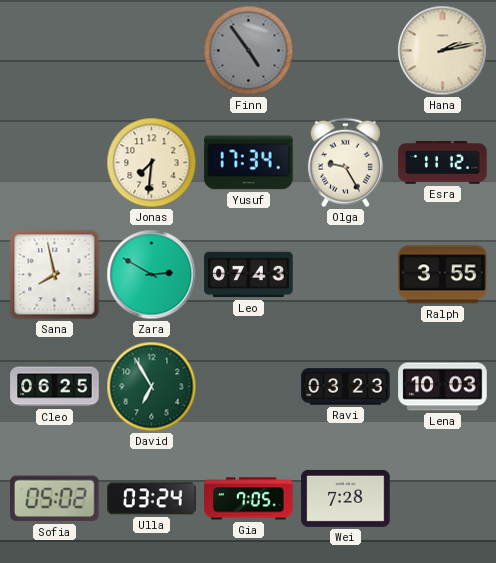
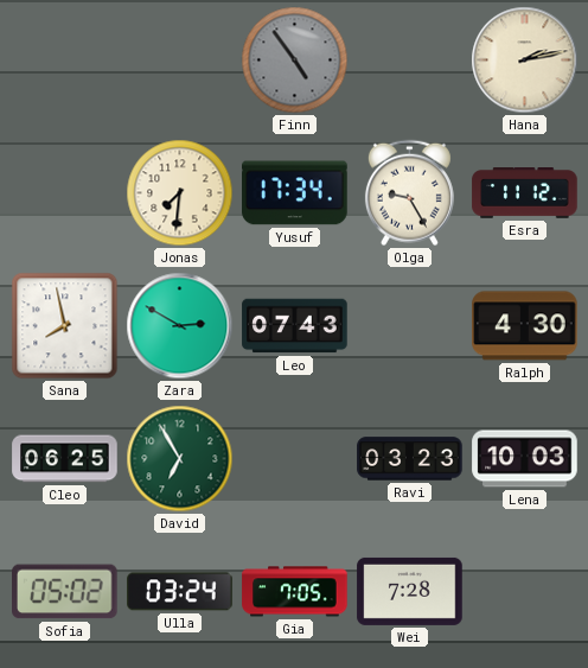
Ralph: 3:55 -> 4:30
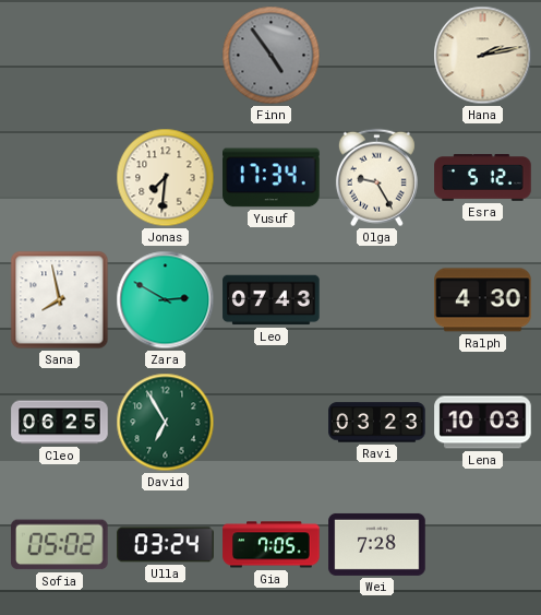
Esra: 11:12 -> 5:12
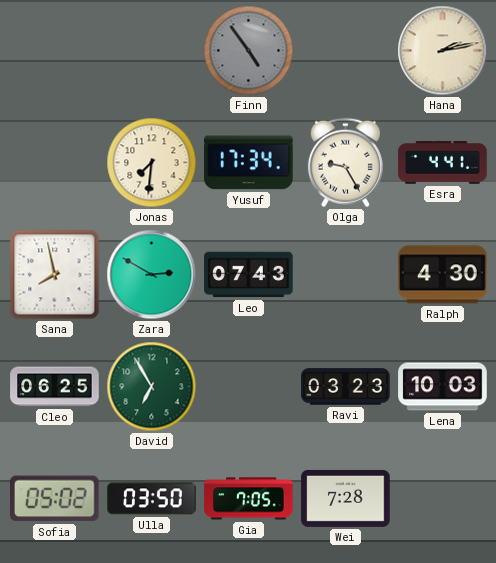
Esra: 5:12 -> 4:41
Ulla: 03:24 -> 03:50
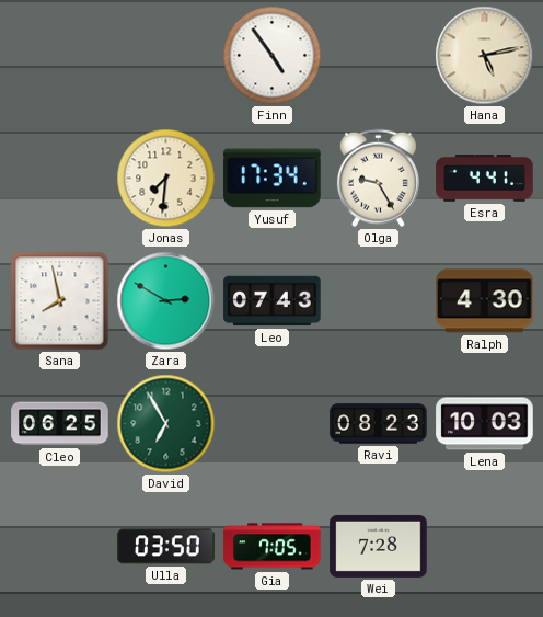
Finn dial: grey -> white
Hana: 2:13 -> 5:13
Ravi: 03:23 -> 08:23
Sofia: 05:02 -> none
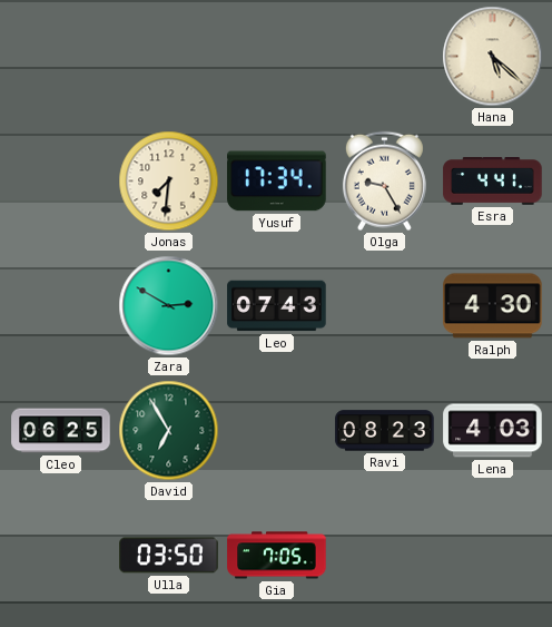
Finn: 4:54 -> none
Hana: 5:13 -> 5:22
Sana: 7:58 -> none
Lena: 10:03 -> 4:03
Wei: 7:28 -> none
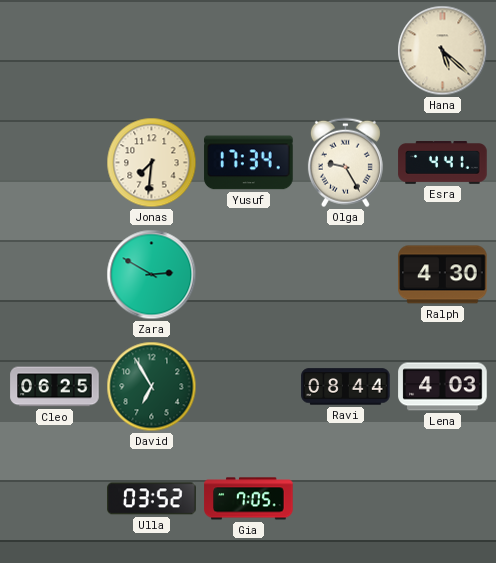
Leo: 07:43 -> none
Ravi: 08:23 -> 08:44
Ulla: 03:50 -> 03:52
